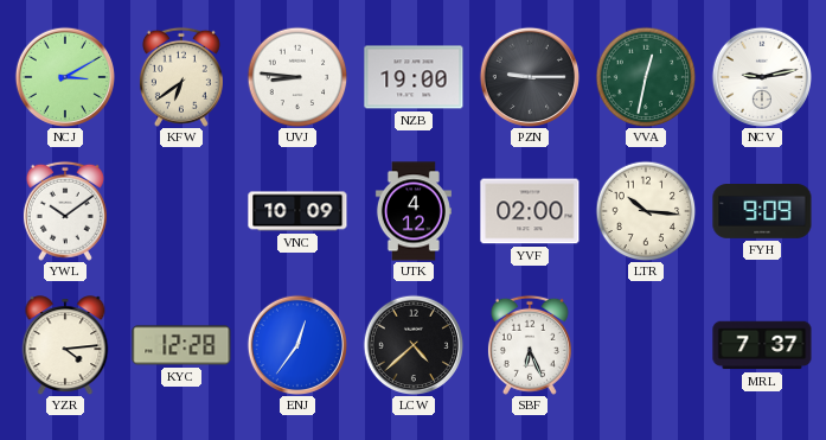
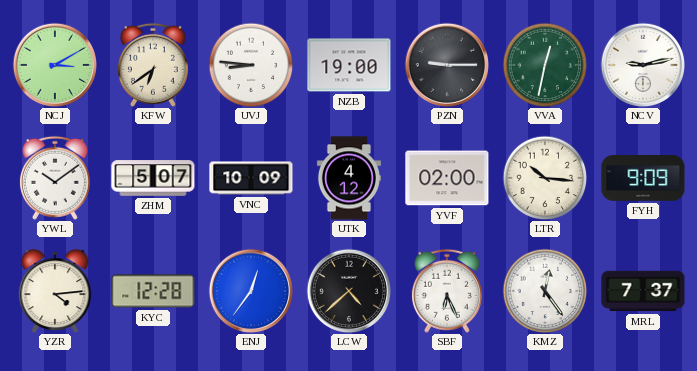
ZHM: none -> 5:07
KMZ: none -> 12:24
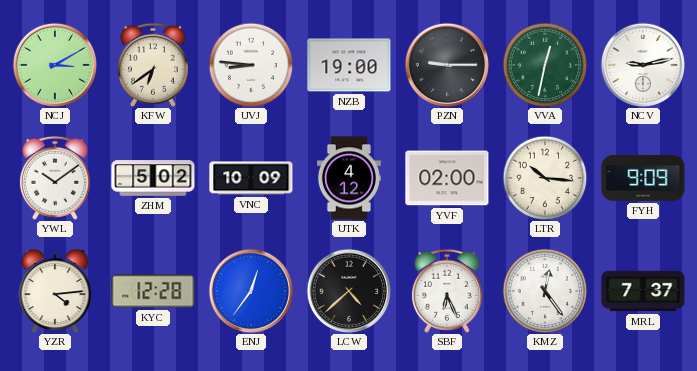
ZHM: 5:07 -> 5:02
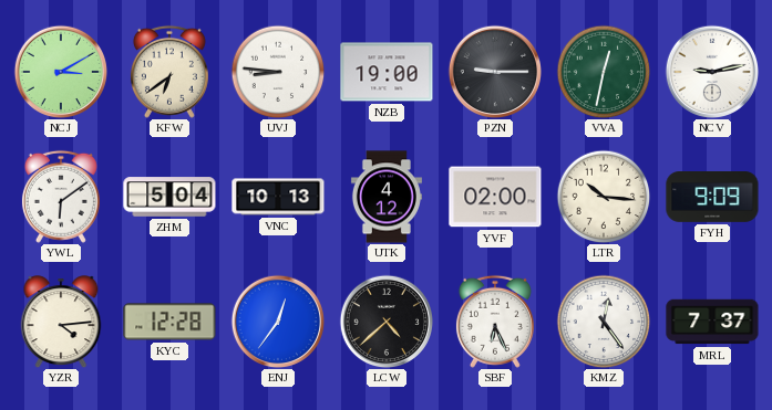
YWL: 10:09 -> 6:09
ZHM: 5:02 -> 5:04
VNC: 10:09 -> 10:13
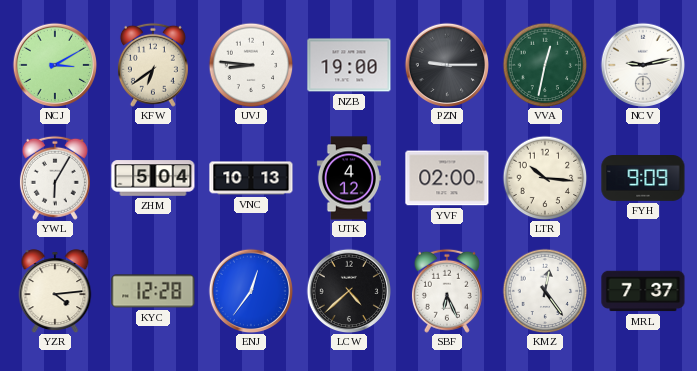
YWL: 6:09 -> 6:05
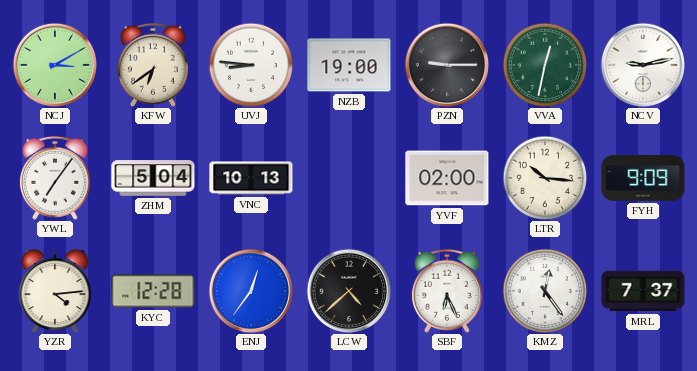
YWL: 6:05 -> 7:06
UTK: 4:12 -> none
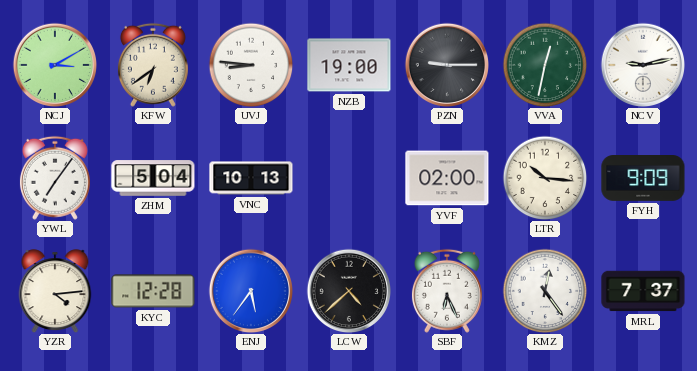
ENJ: 12:36 -> 5:36
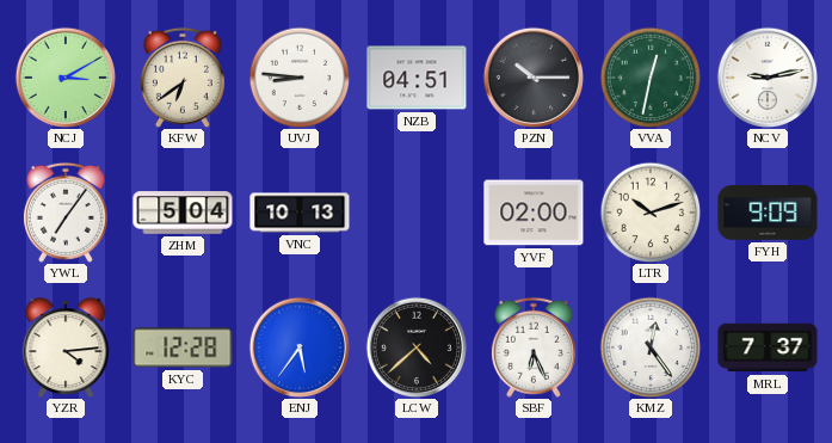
NZB: 19:00 -> 04:51
PZN: 9:15 -> 10:15
LTR: 10:16 -> 10:12
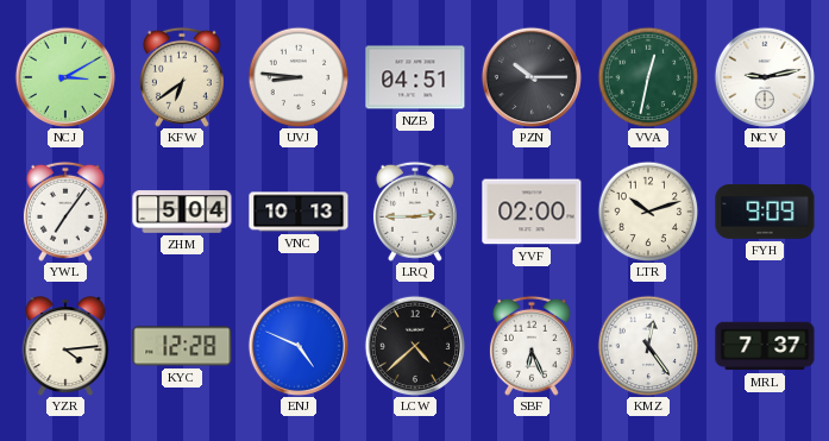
LRQ: none -> 2:45
ENJ: 5:36 -> 4:49
